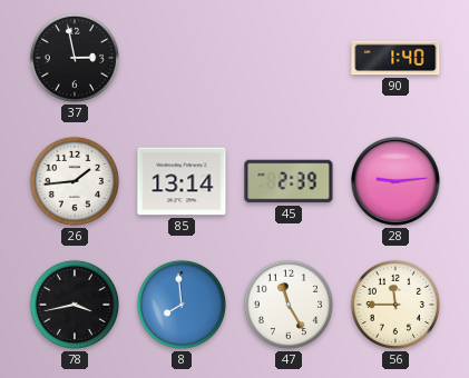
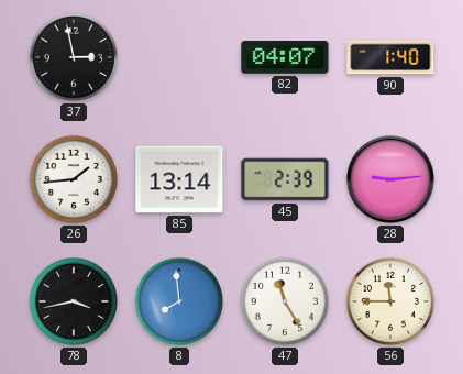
82: none -> 04:07
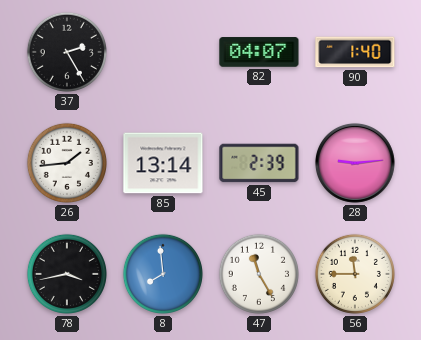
37: 2:58 -> 2:25
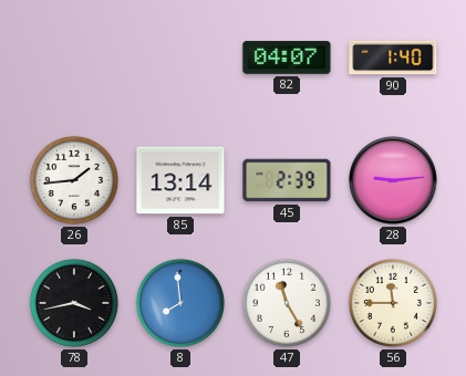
37: 2:25 -> none
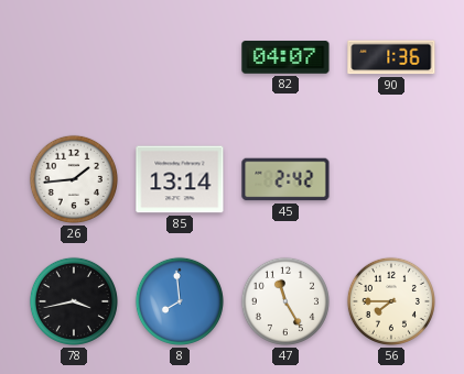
90: 1:40 -> 1:36
45: 2:39 -> 2:42
28: 9:14 -> none
56: 11:45 -> 7:45
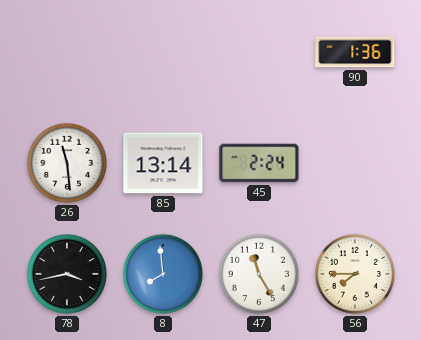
82: 04:07 -> none
26: 1:44 -> 11:29
45: 2:42 -> 2:24
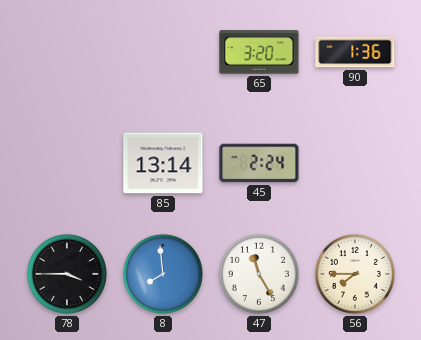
65: none -> 3:20
26: 11:29 -> none
78: 3:43 -> 3:45
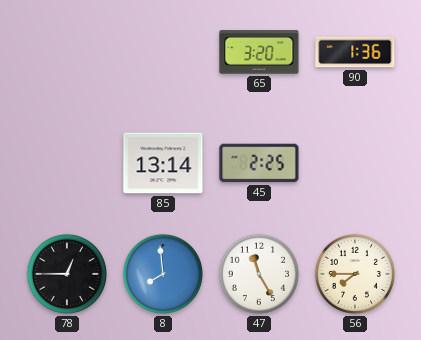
45: 2:24 -> 2:25
78: 3:45 -> 12:45
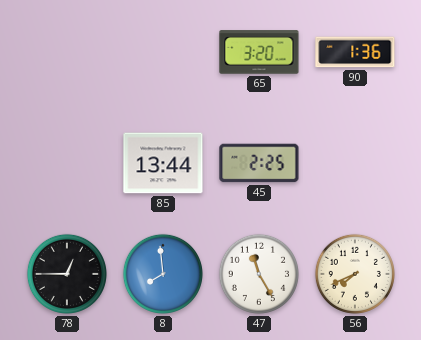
85: 13:14 -> 13:44
56: 7:45 -> 7:41
